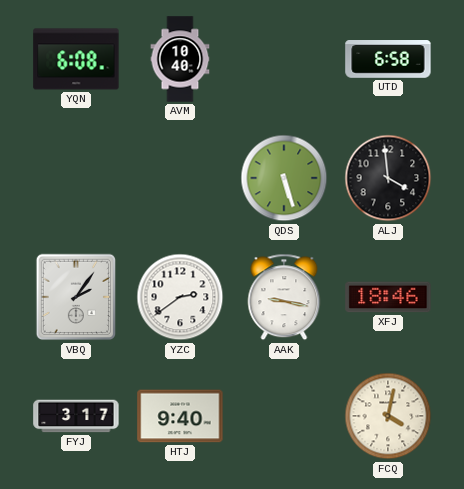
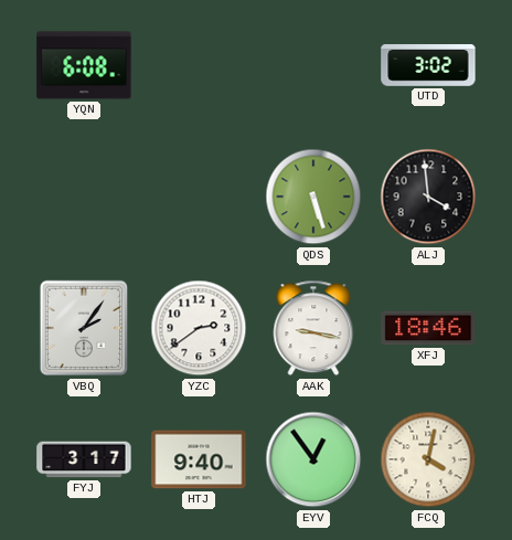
AVM: 10:40 -> none
UTD: 6:58 -> 3:02
EYV: none -> 12:54
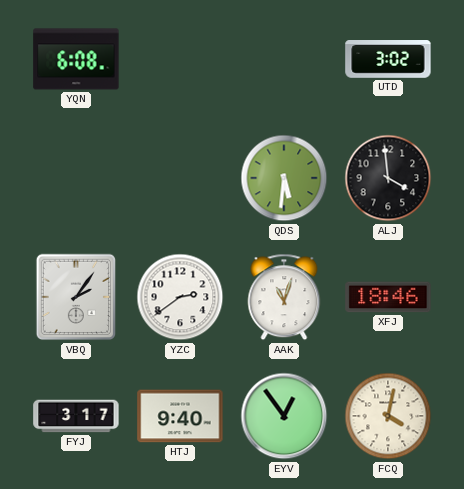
QDS: 5:27 -> 5:31
AAK: 9:17 -> 11:03
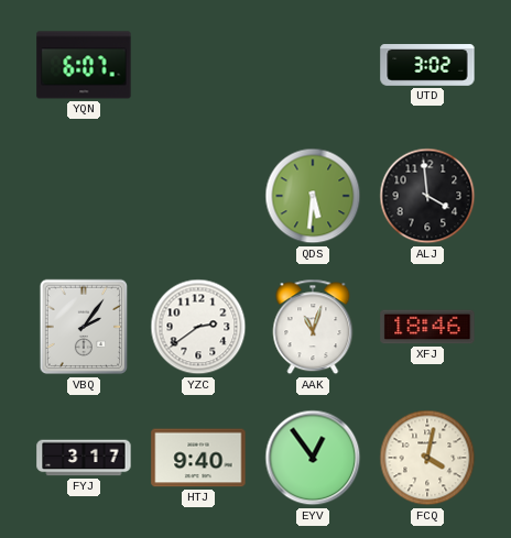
YQN: 6:08 -> 6:07
